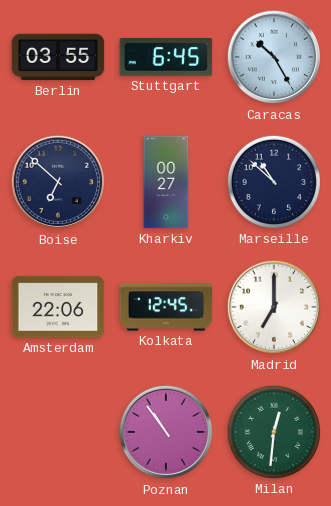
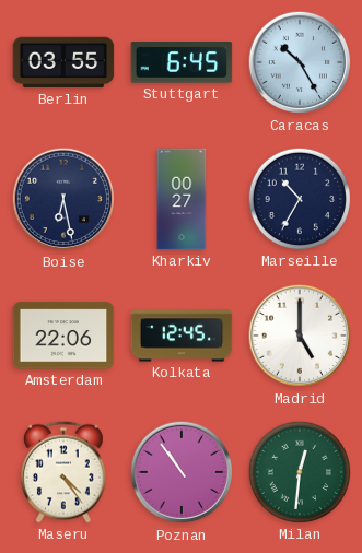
Boise: 6:52 -> 6:28
Marseille: 10:52 -> 10:35
Madrid: 7:00 -> 5:00
Maseru: none -> 4:24
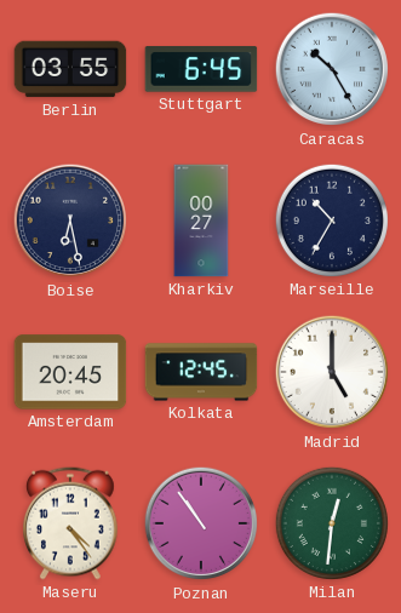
Amsterdam: 22:06 -> 20:45
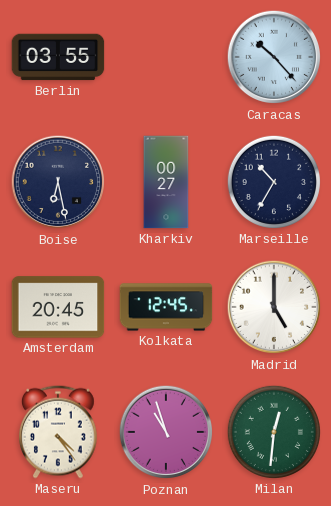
Stuttgart: 6:45 -> none
Caracas: 10:25 -> 10:23
Poznan: 10:54 -> 10:57
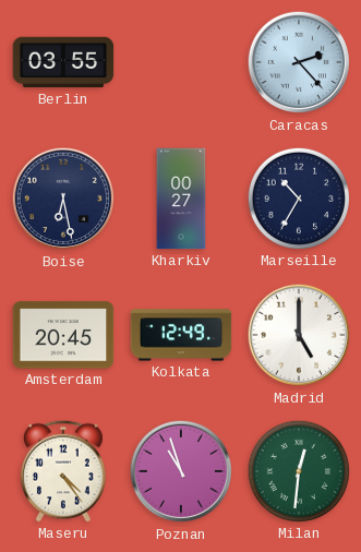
Caracas: 10:23 -> 2:23
Kolkata: 12:45 -> 12:49
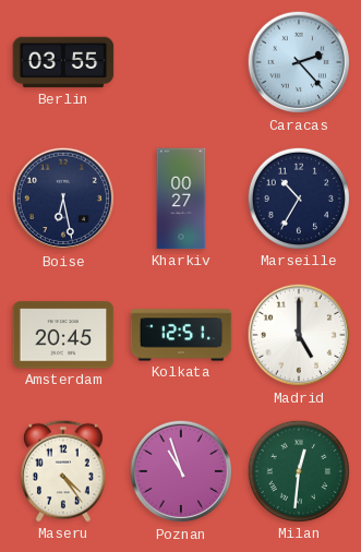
Kolkata: 12:49 -> 12:51
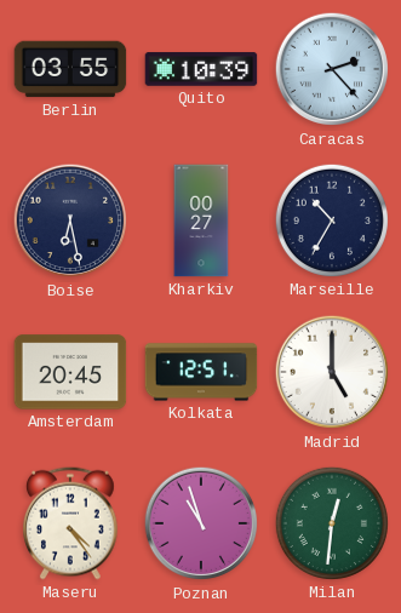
Quito: none -> 10:39
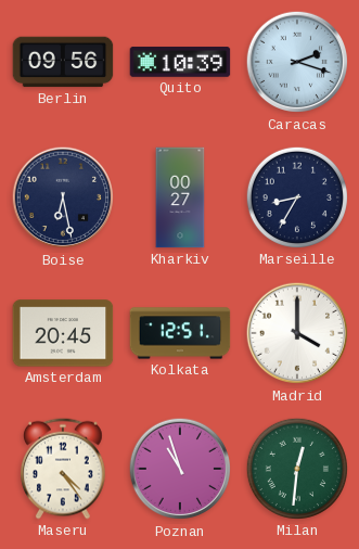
Berlin: 03:55 -> 09:56
Caracas: 2:23 -> 2:18
Marseille: 10:35 -> 8:35
Madrid: 5:00 -> 4:00
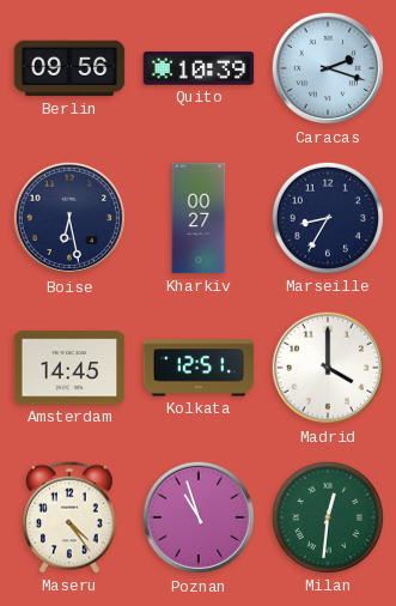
Amsterdam: 20:45 -> 14:45
